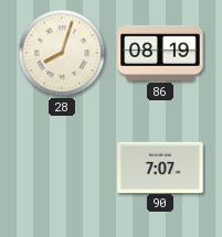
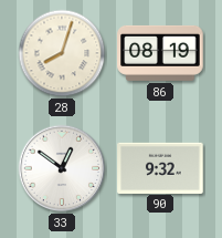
33: none -> 12:51
90: 7:07 -> 9:32
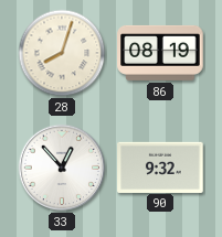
33: 12:51 -> 12:53
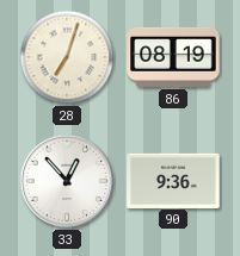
28: 8:03 -> 7:03
90: 9:32 -> 9:36
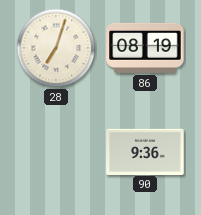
33: 12:53 -> none
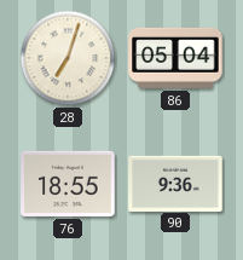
86: 08:19 -> 05:04
76: none -> 18:55
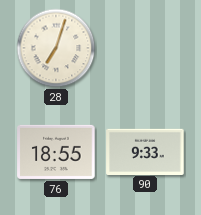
86: 05:04 -> none
90: 9:36 -> 9:33
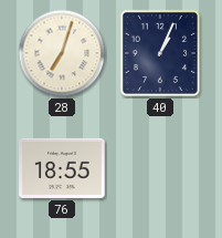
40: none -> 1:04
90: 9:33 -> none
